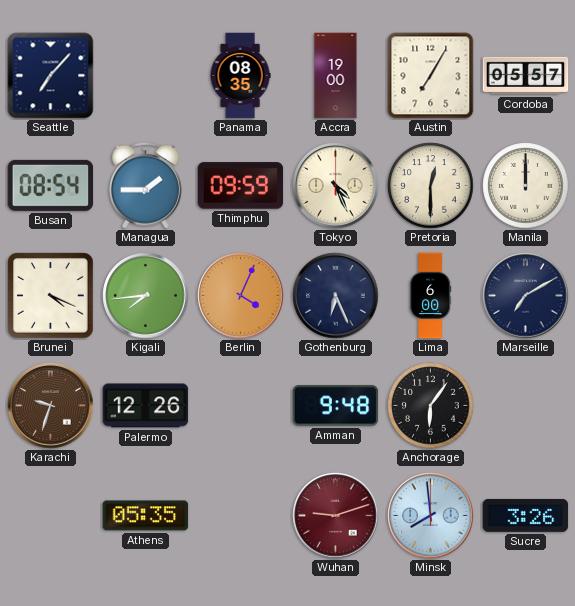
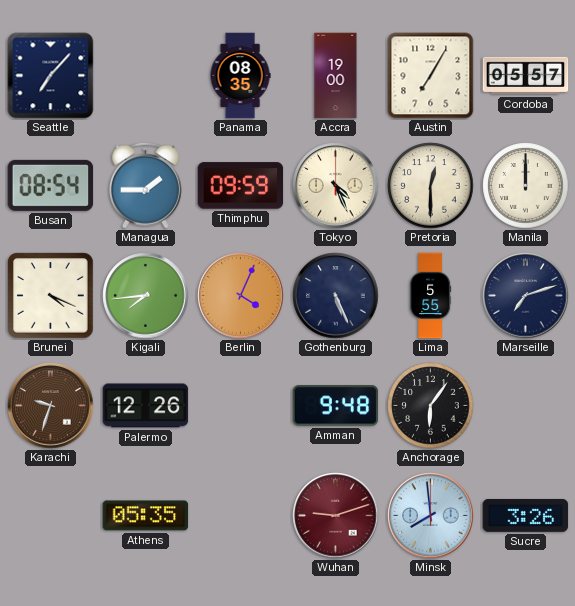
Gothenburg: 6:26 -> 5:26
Lima: 6:00 -> 5:55
Marseille: 7:10 -> 7:12
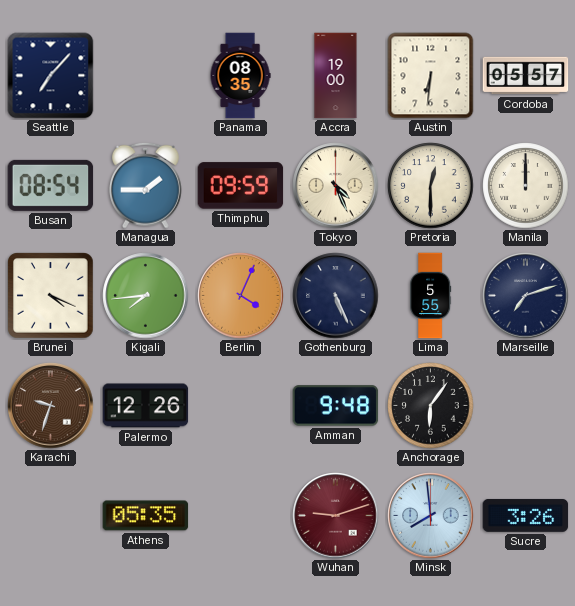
Austin: 7:05 -> 6:31
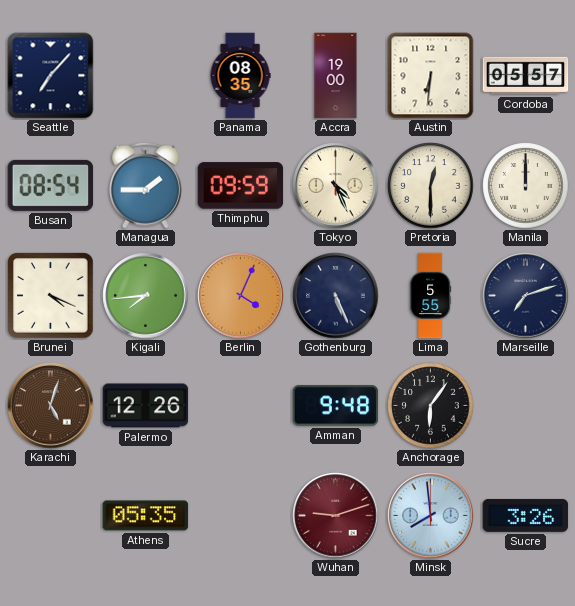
Karachi: 9:33 -> 5:03
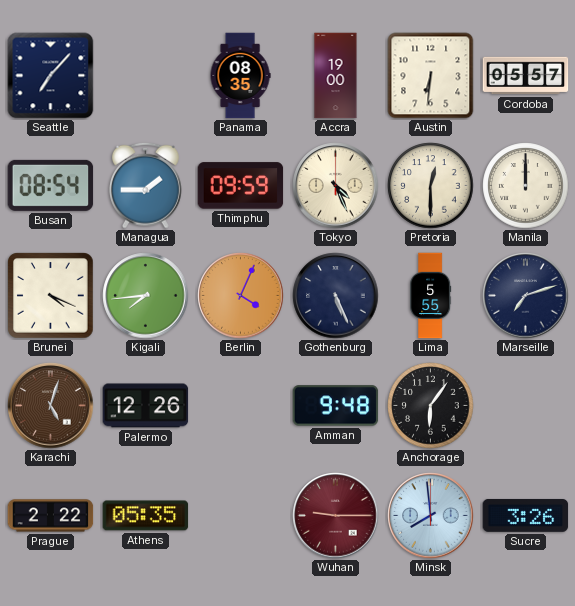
Prague: none -> 2:22
Wuhan: 9:12 -> 9:15
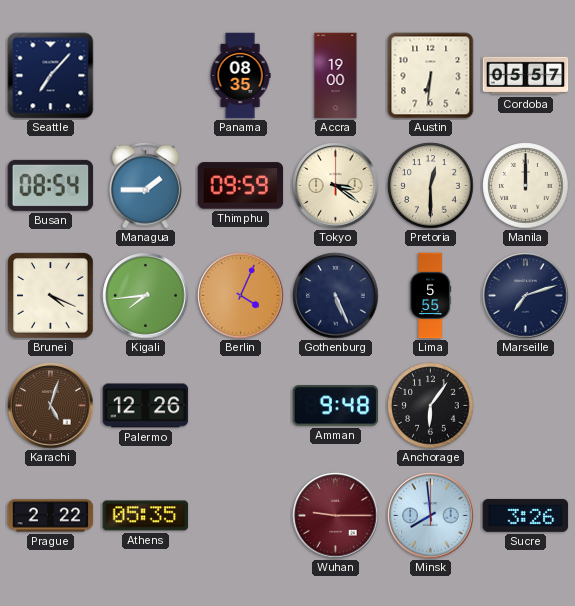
Tokyo: 4:26 -> 3:21
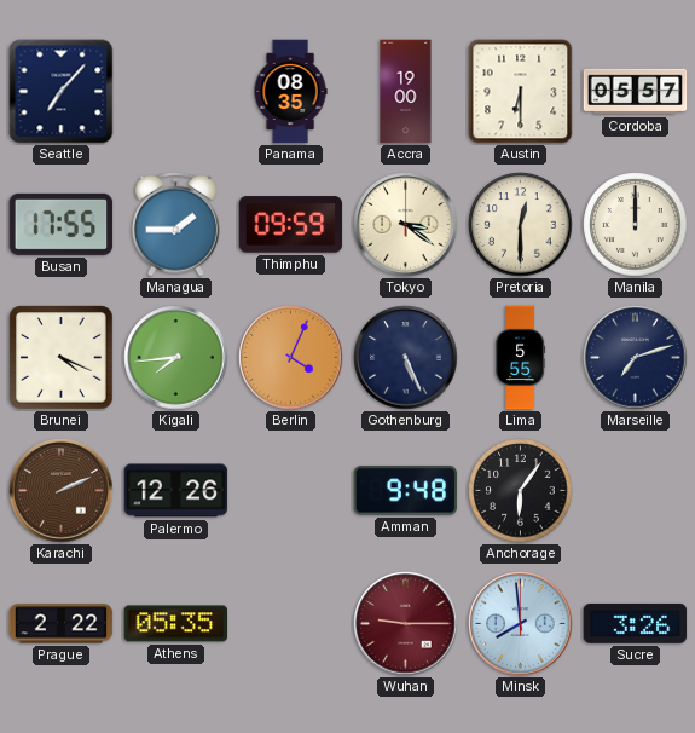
Austin: 6:31 -> 6:30
Busan: 08:54 -> 17:55
Karachi: 5:03 -> 2:11
